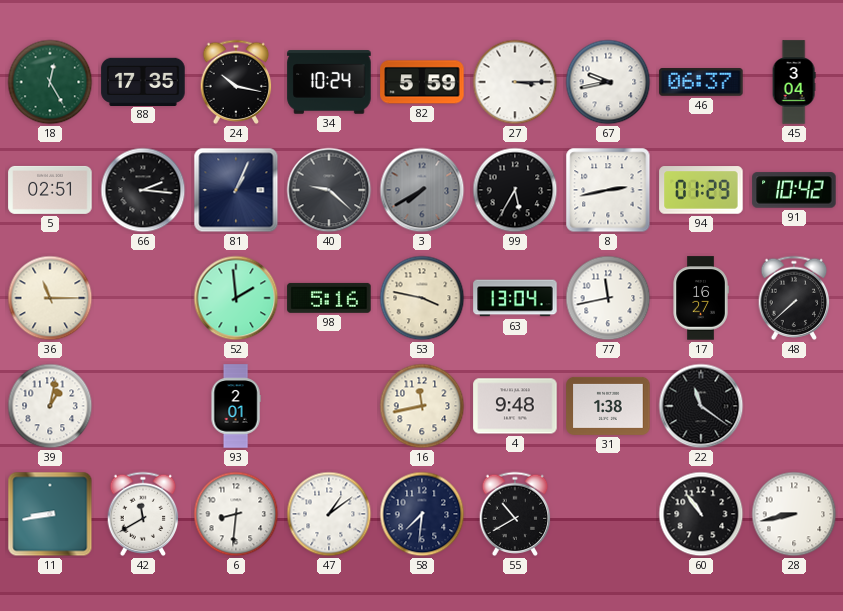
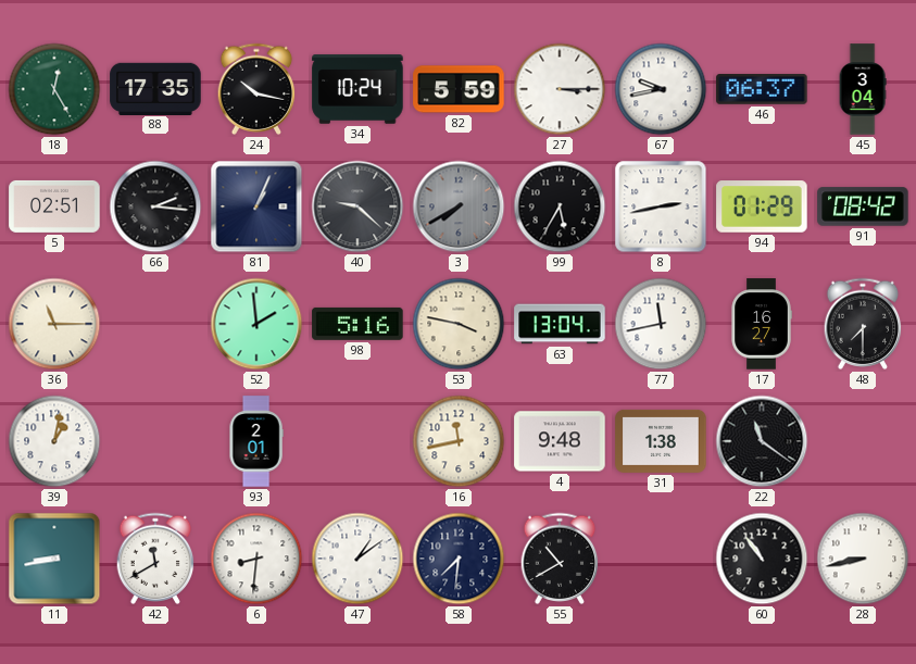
91: 10:42 -> 08:42
48: 7:38 -> 7:30
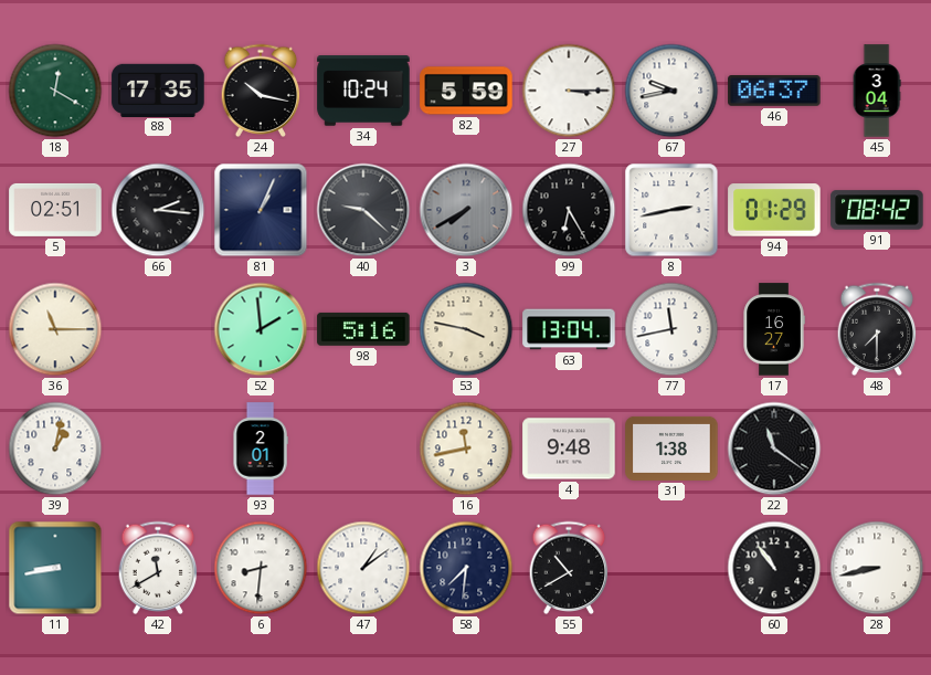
18: 12:25 -> 12:20
99: 5:35 -> 6:25
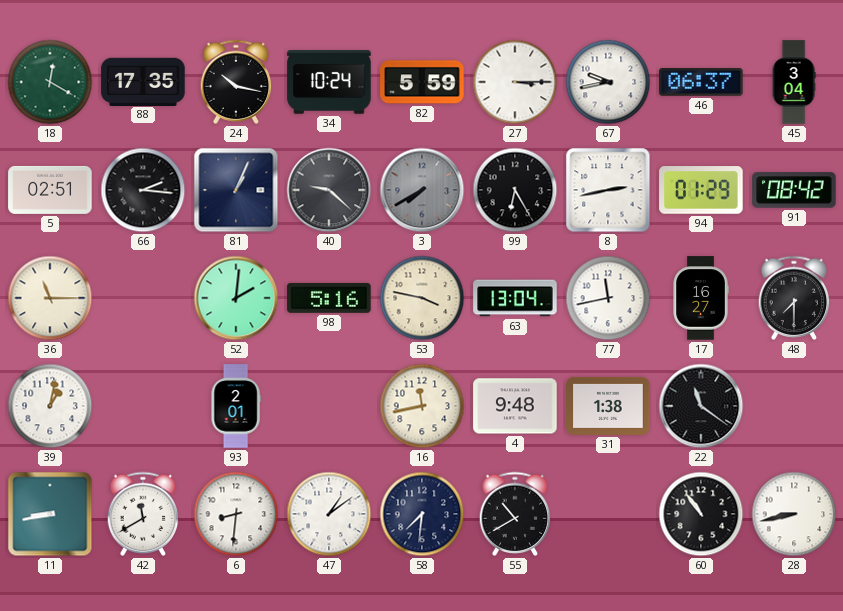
52: 1:59 -> 2:01
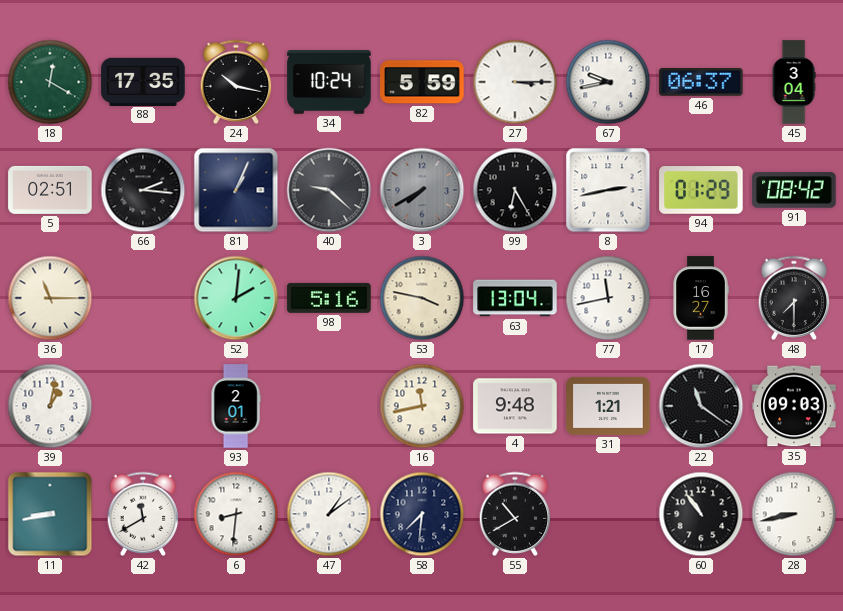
31: 1:38 -> 1:21
35: none -> 09:03
